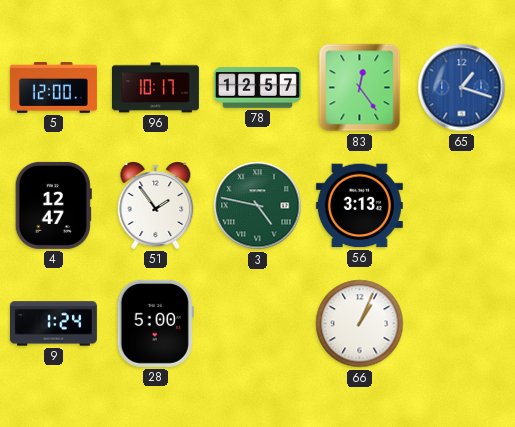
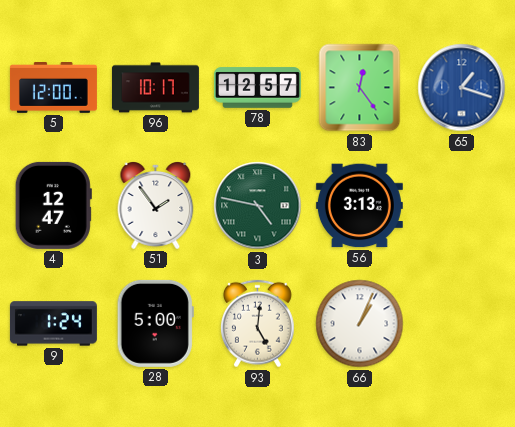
93: none -> 5:01
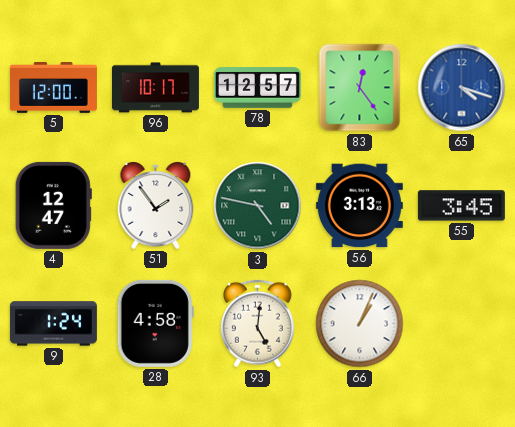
65: 1:18 -> 4:18
55: none -> 3:45
28: 5:00 -> 4:58
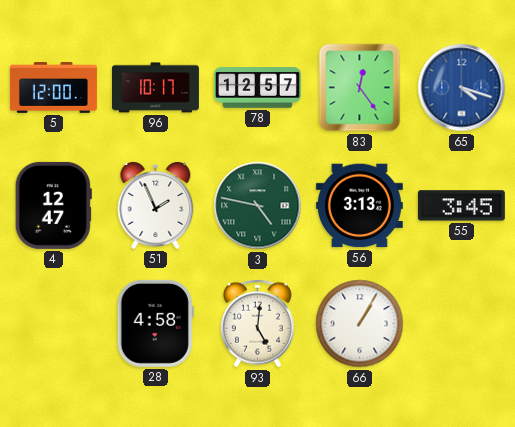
51: 1:54 -> 1:56
9: 1:24 -> none
66: 1:04 -> 1:05
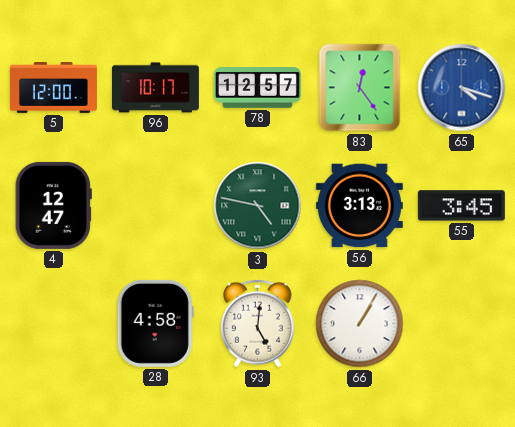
51: 1:56 -> none
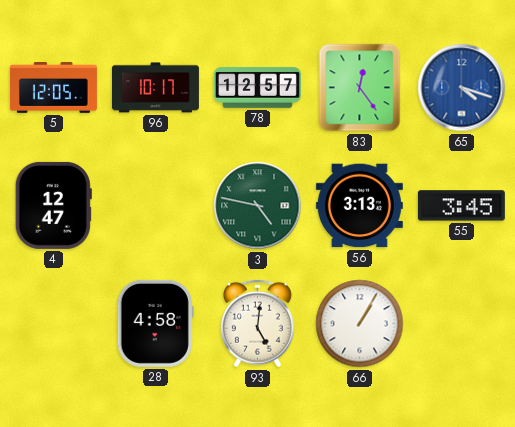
5: 12:00 -> 12:05
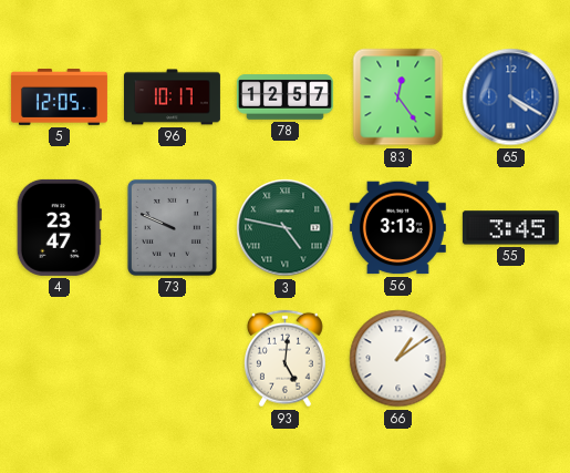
65: 4:18 -> 4:20
4: 12:47 -> 23:47
73: none -> 9:49
28: 4:58 -> none
66: 1:05 -> 1:09
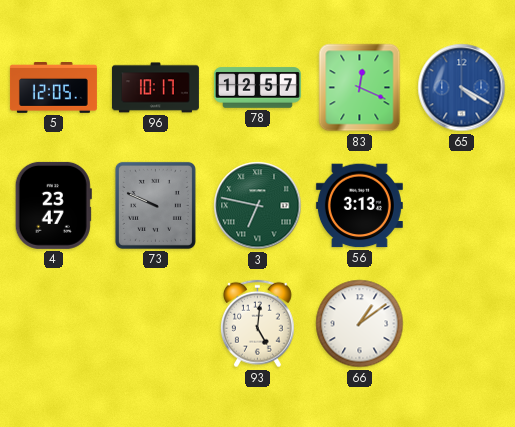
83: 12:24 -> 12:19
3: 4:47 -> 6:47
55: 3:45 -> none
